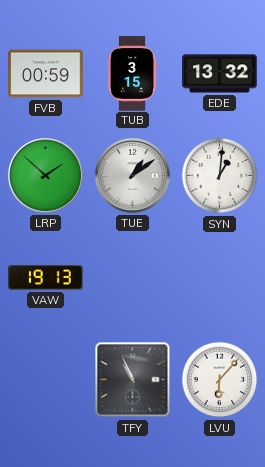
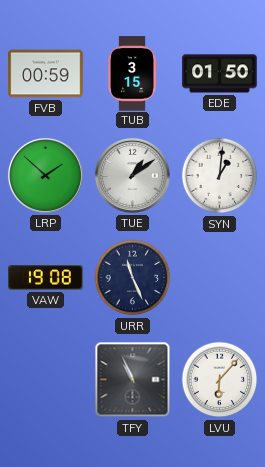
EDE: 13:32 -> 01:50
VAW: 19:13 -> 19:08
URR: none -> 11:26
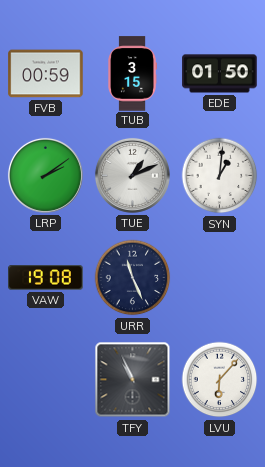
LRP: 1:52 -> 2:09
TUE: 1:09 -> 1:11
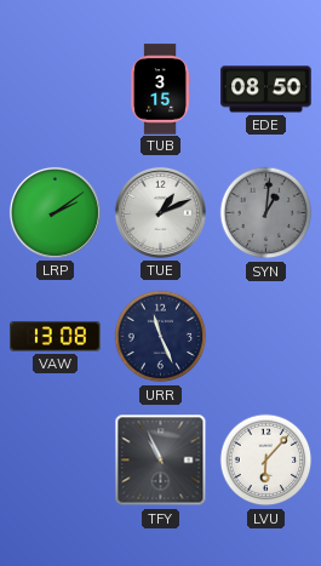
FVB: 00:59 -> none
EDE: 01:50 -> 08:50
SYN dial: white -> grey
VAW: 19:08 -> 13:08
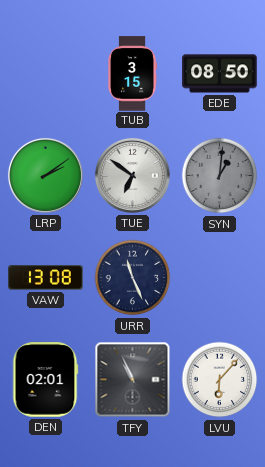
TUE: 1:11 -> 6:51
DEN: none -> 02:01
